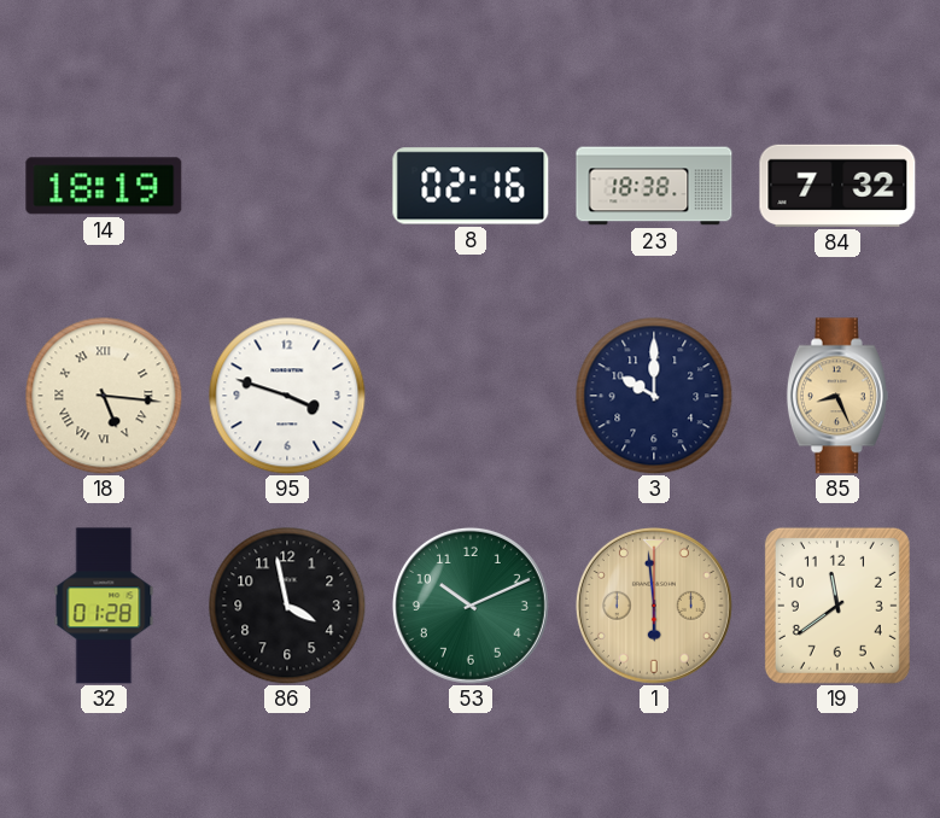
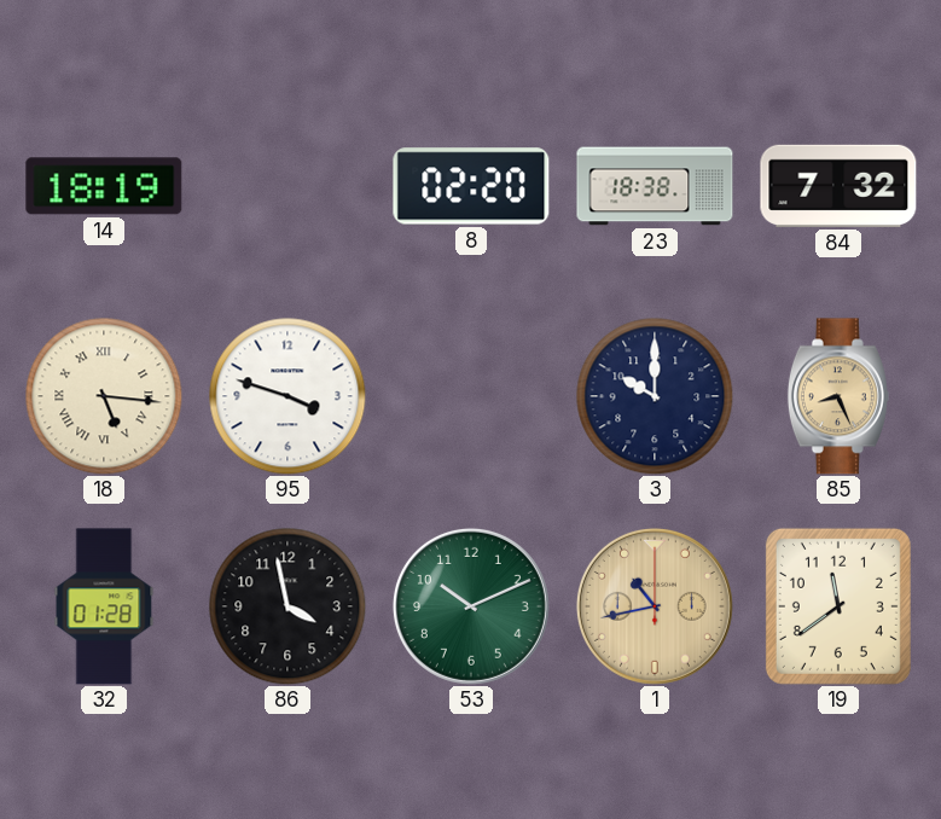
8: 02:16 -> 02:20
1: 5:59 -> 10:43
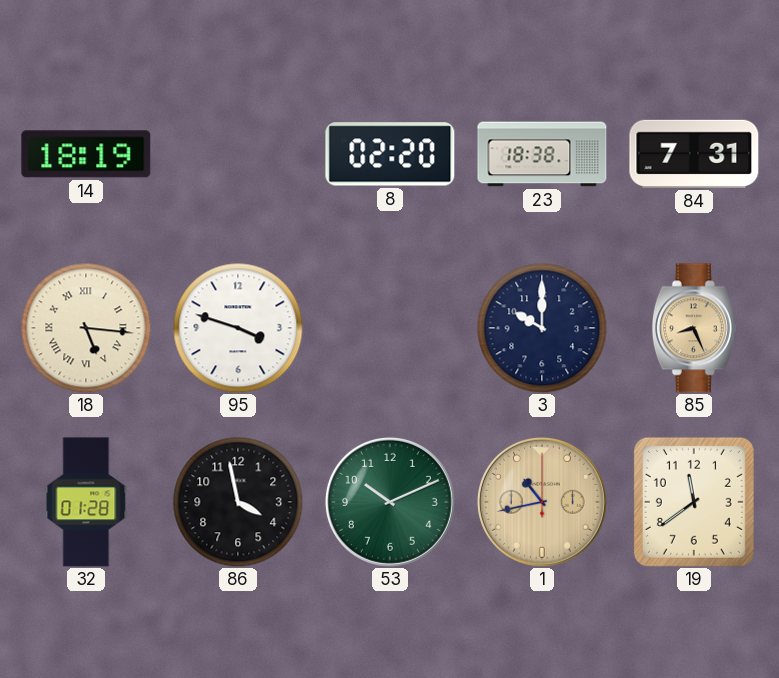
84: 7:32 -> 7:31
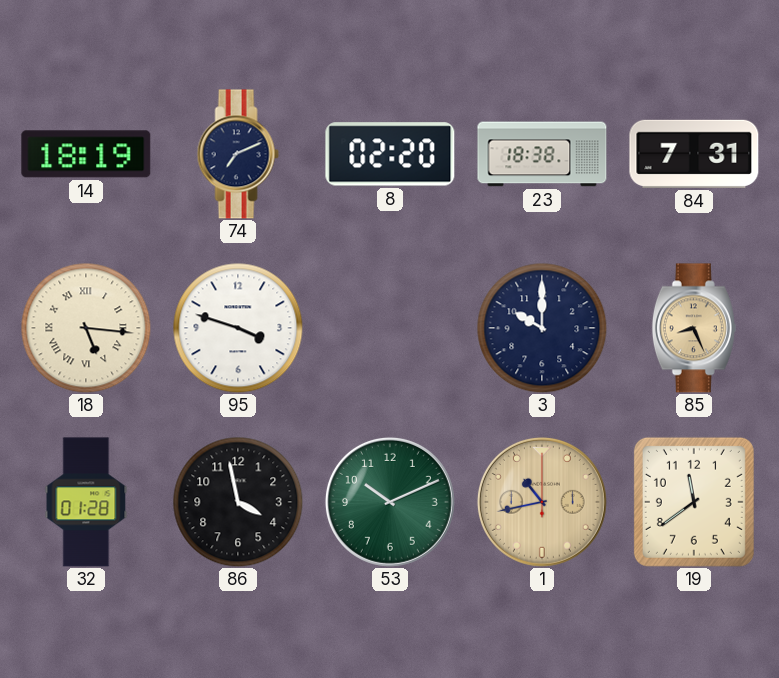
74: none -> 7:11
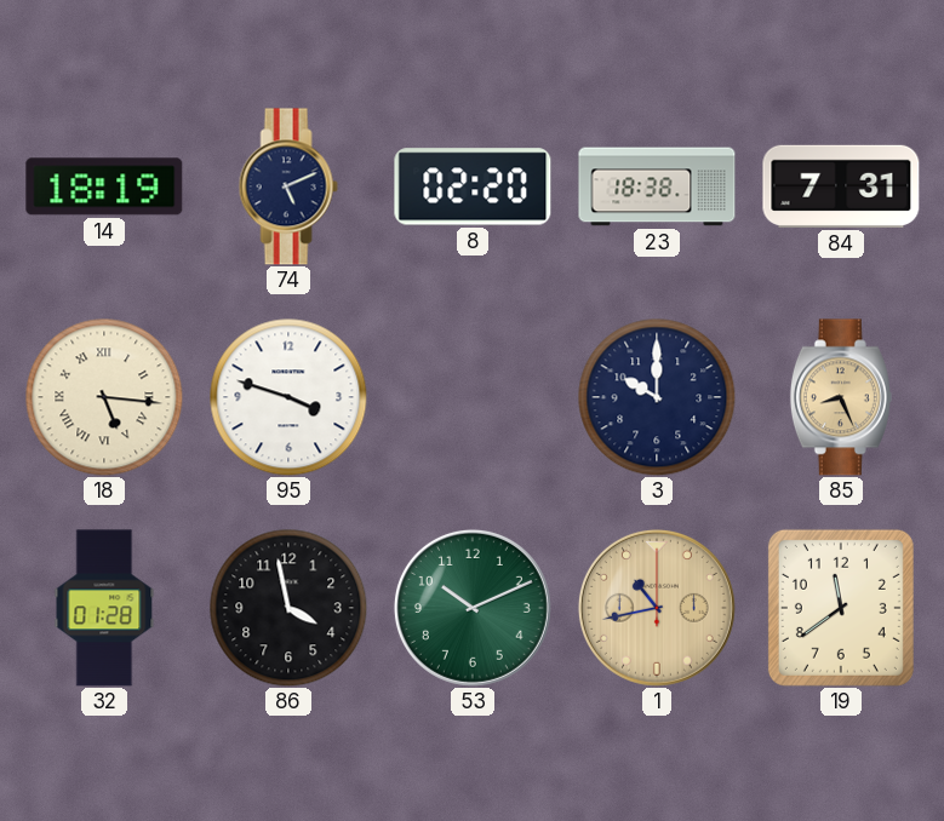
74: 7:11 -> 5:11
